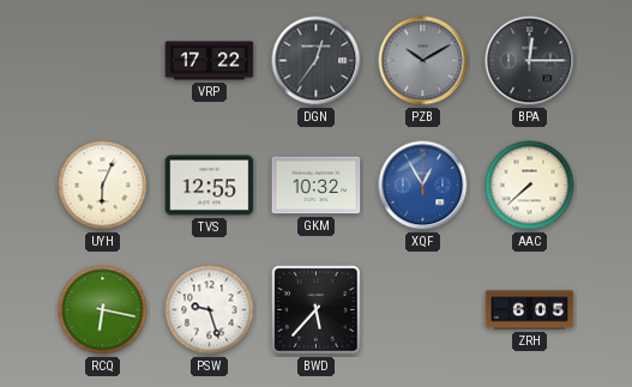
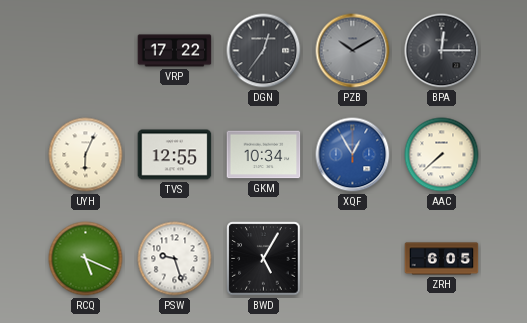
GKM: 10:32 -> 10:34
RCQ: 6:17 -> 5:19
BWD: 5:37 -> 5:05
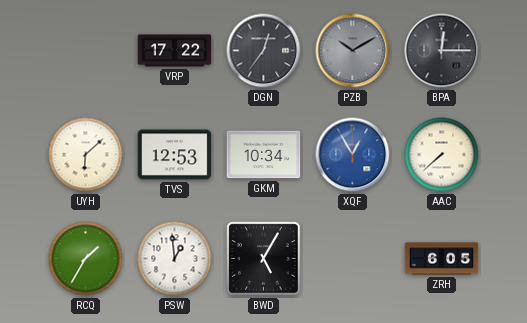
UYH: 6:04 -> 6:08
TVS: 12:55 -> 12:53
RCQ: 5:19 -> 1:35
PSW: 9:27 -> 12:59
